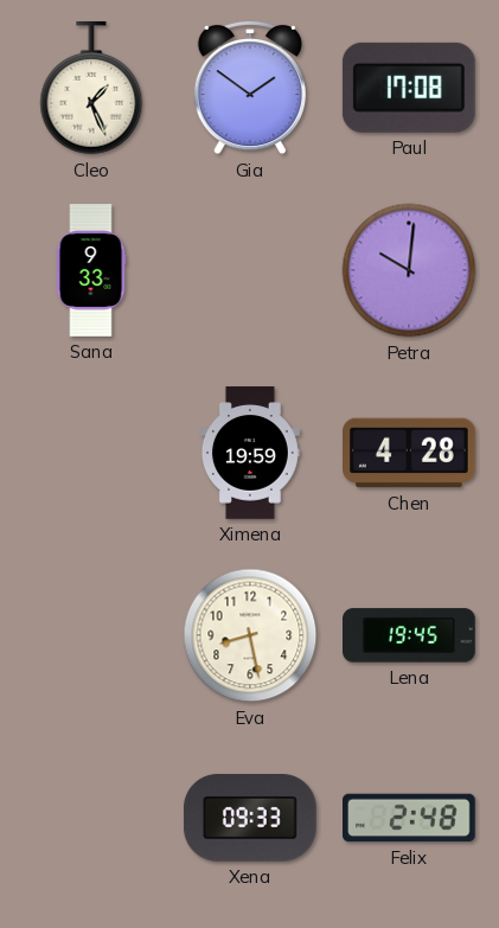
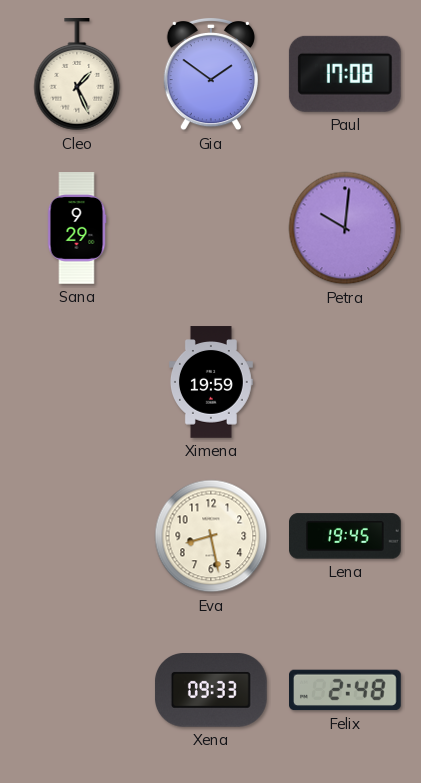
Sana: 9:33 -> 9:29
Chen: 4:28 -> none
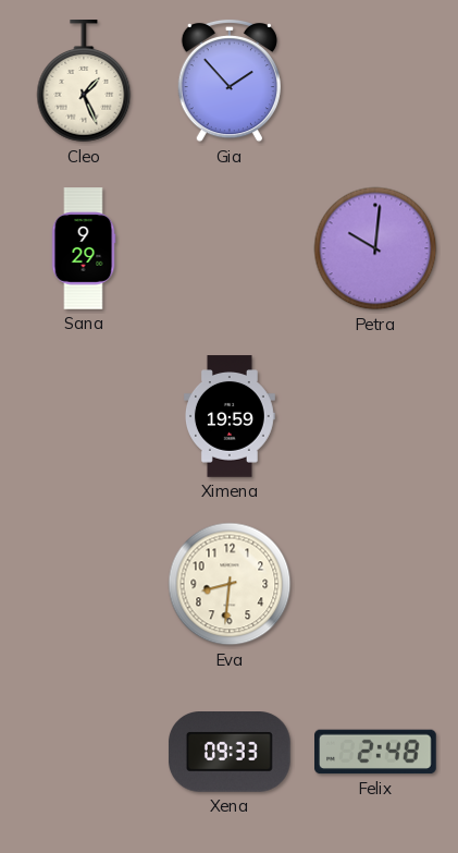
Gia: 1:51 -> 1:53
Paul: 17:08 -> none
Eva: 8:28 -> 8:31
Lena: 19:45 -> none
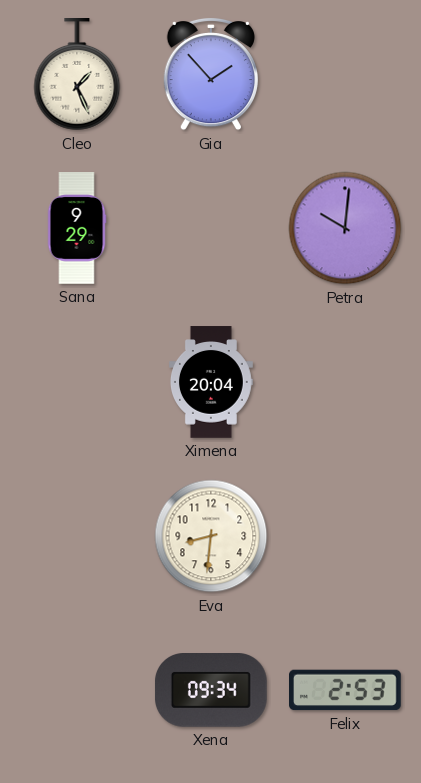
Ximena: 19:59 -> 20:04
Xena: 09:33 -> 09:34
Felix: 2:48 -> 2:53
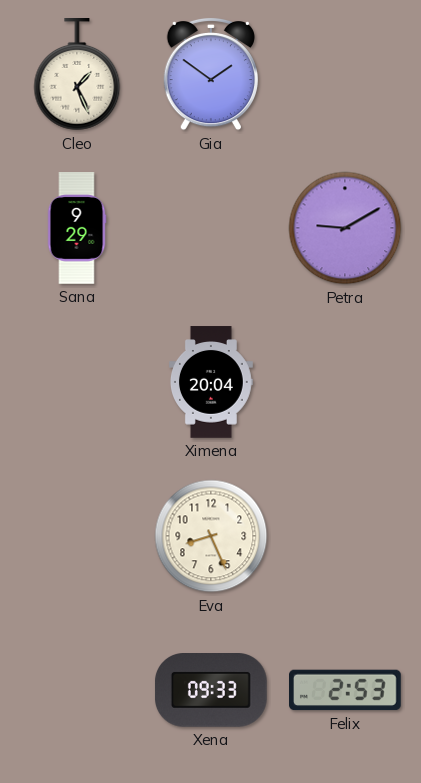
Gia: 1:53 -> 1:51
Petra: 10:01 -> 9:10
Eva: 8:31 -> 8:26
Xena: 09:34 -> 09:33
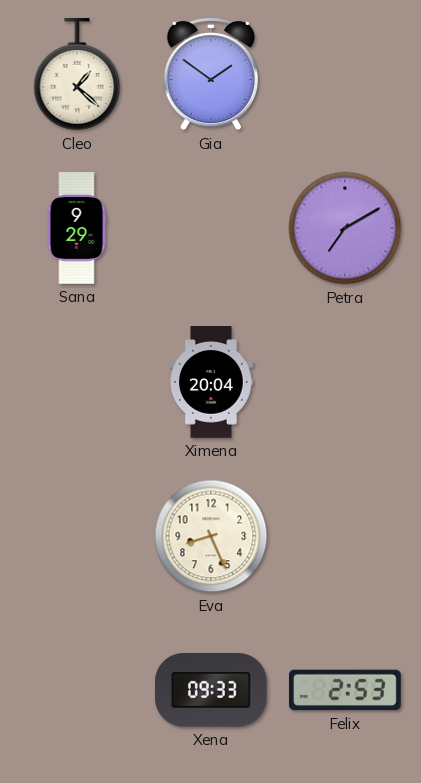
Cleo: 1:26 -> 1:22
Petra: 9:10 -> 7:10
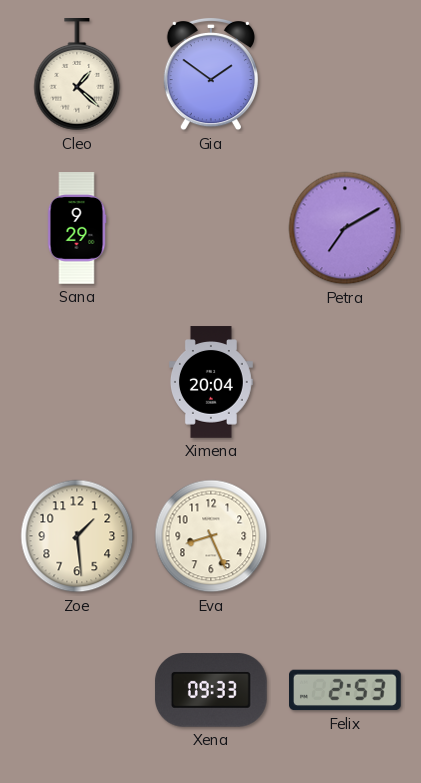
Zoe: none -> 1:29
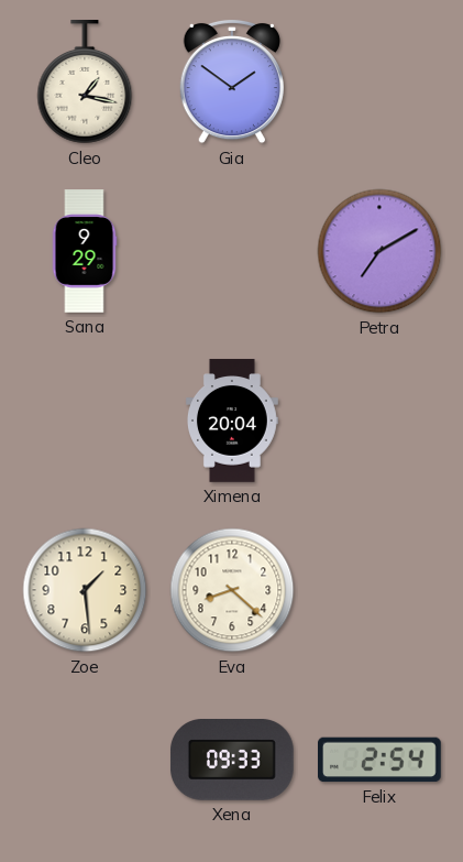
Cleo: 1:22 -> 1:17
Eva: 8:26 -> 8:22
Felix: 2:53 -> 2:54
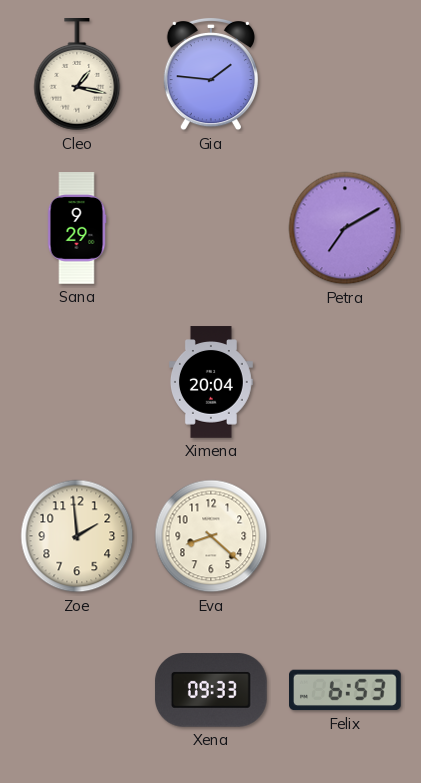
Gia: 1:51 -> 1:46
Zoe: 1:29 -> 1:59
Felix: 2:54 -> 6:53
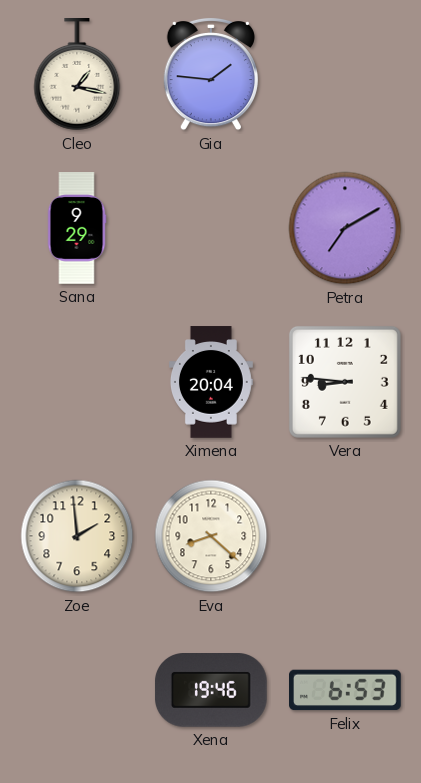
Vera: none -> 8:46
Xena: 09:33 -> 19:46
